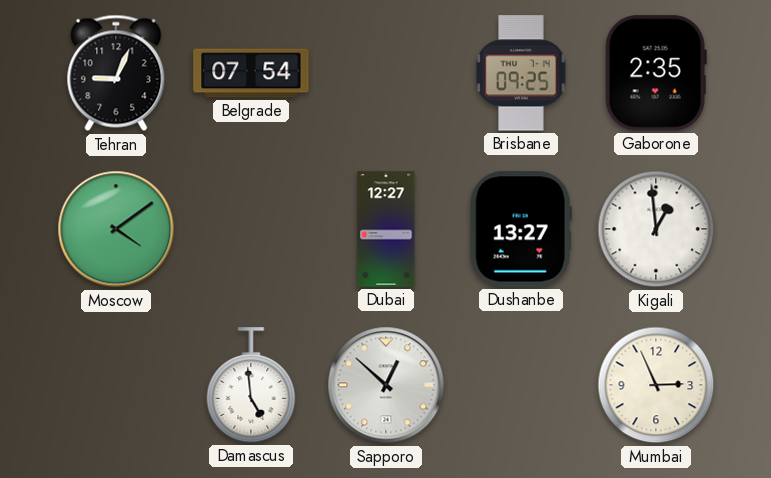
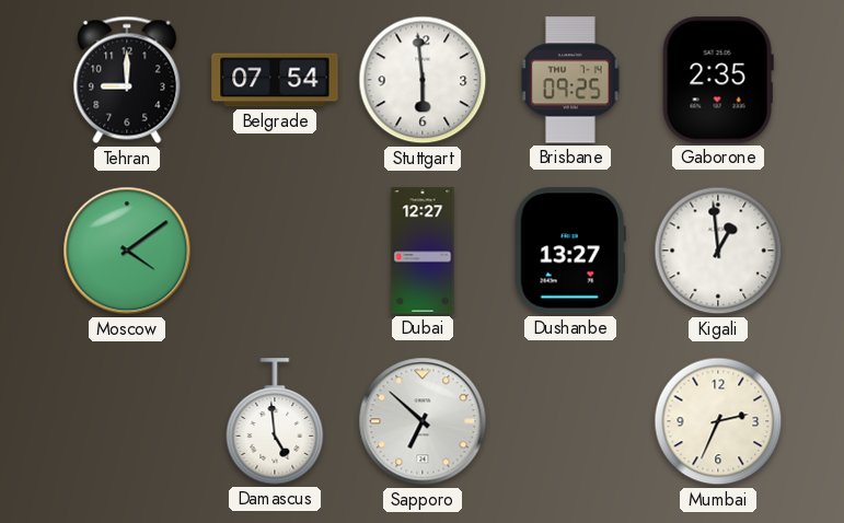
Tehran: 9:04 -> 9:00
Stuttgart: none -> 5:59
Sapporo: 12:52 -> 6:52
Mumbai: 2:56 -> 2:34
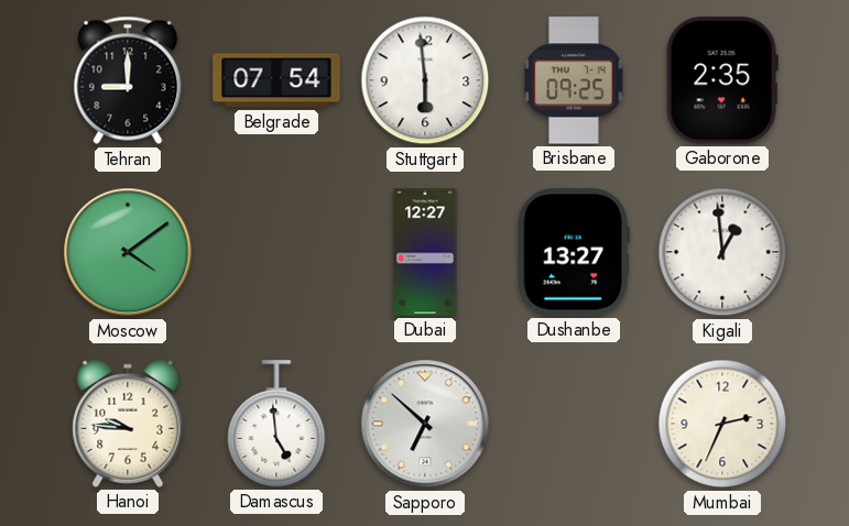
Hanoi: none -> 9:46
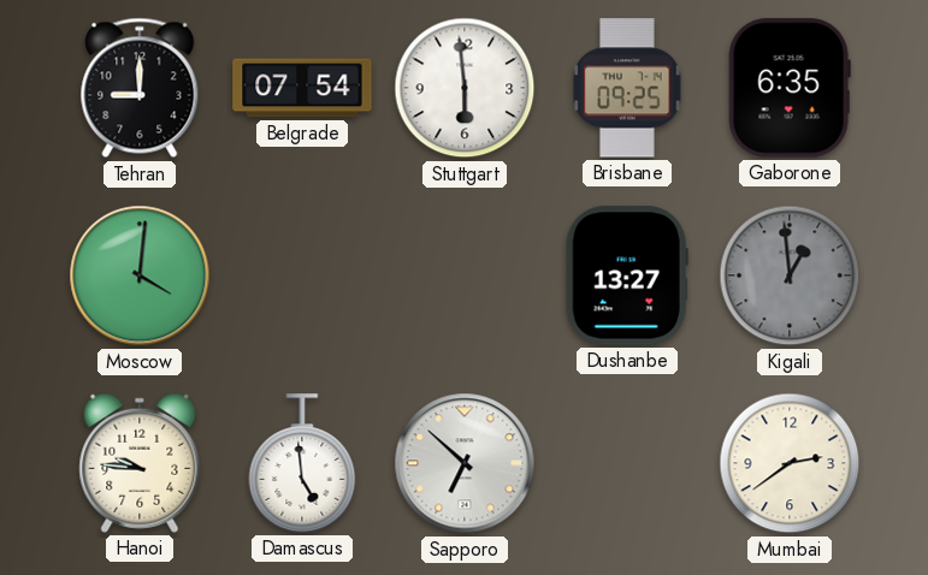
Gaborone: 2:35 -> 6:35
Moscow: 4:09 -> 4:01
Dubai: 12:27 -> none
Kigali dial: white -> grey
Mumbai: 2:34 -> 2:39
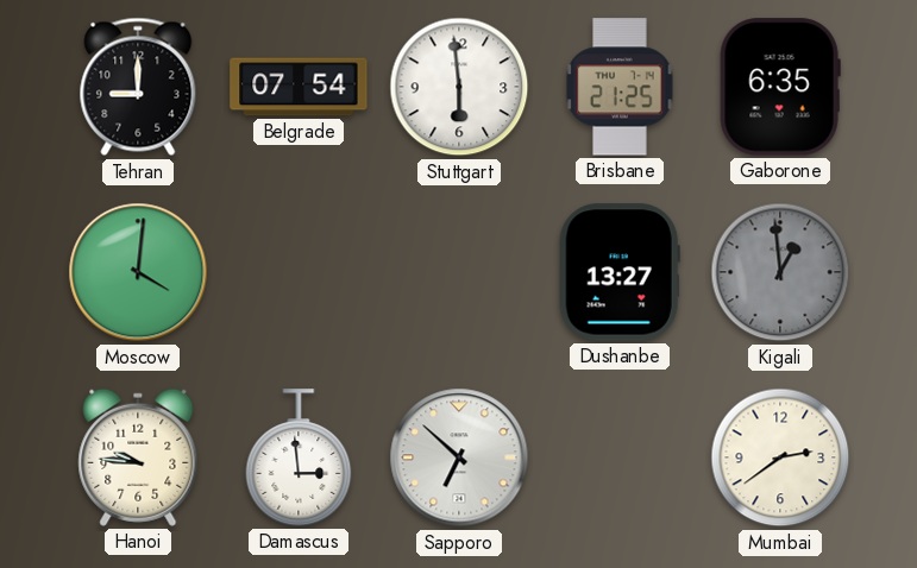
Brisbane: 09:25 -> 21:25
Damascus: 4:59 -> 2:59
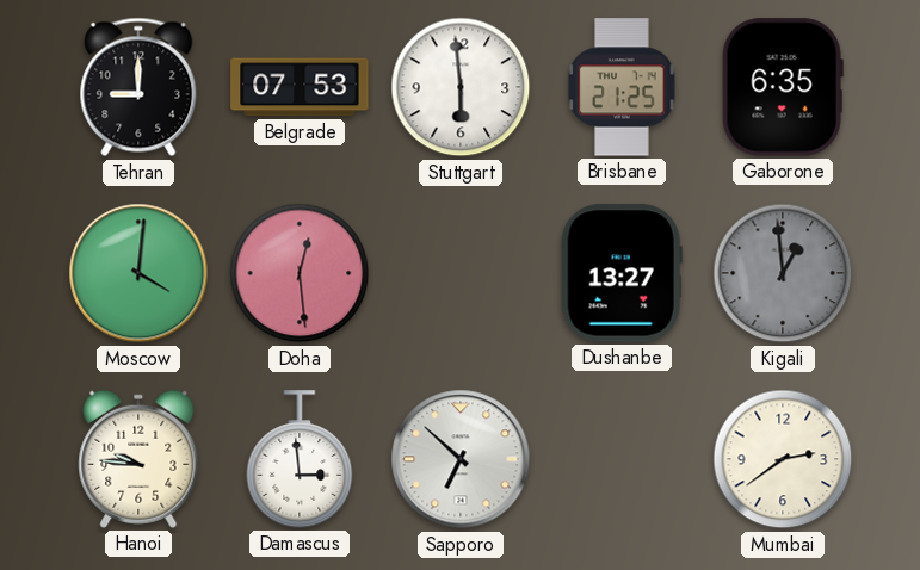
Belgrade: 07:54 -> 07:53
Doha: none -> 12:29
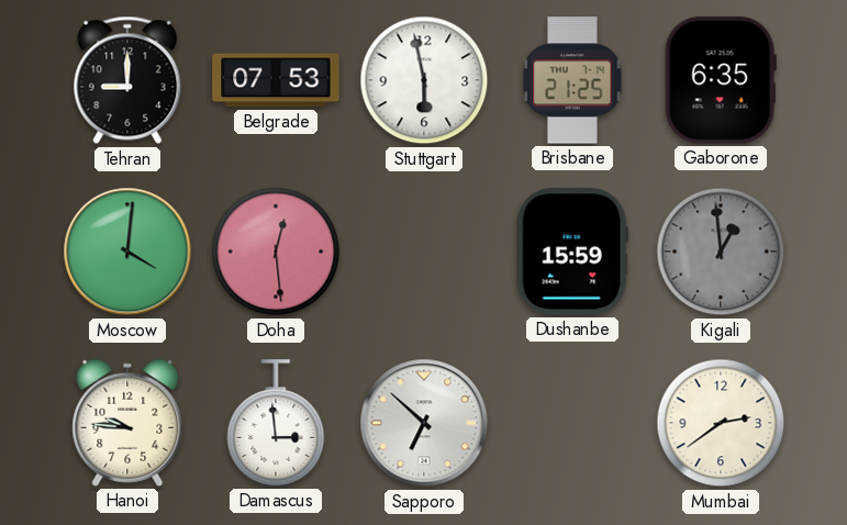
Stuttgart: 5:59 -> 5:58
Dushanbe: 13:27 -> 15:59
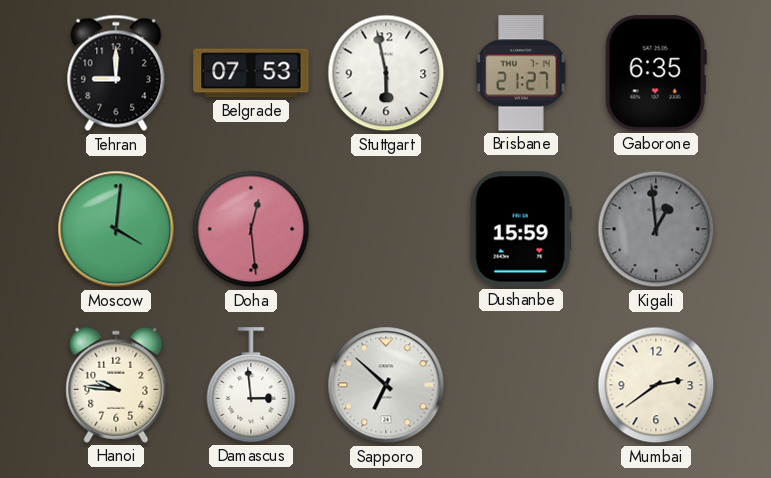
Brisbane: 21:25 -> 21:27
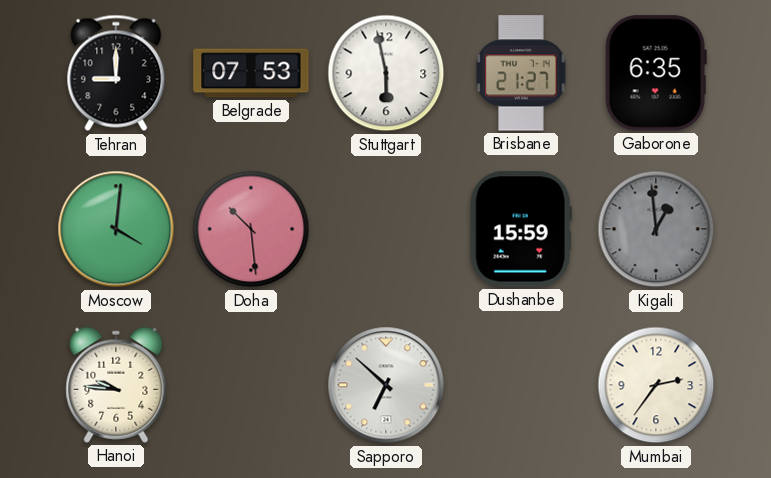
Doha: 12:29 -> 10:29
Damascus: 2:59 -> none
Mumbai: 2:39 -> 2:36
